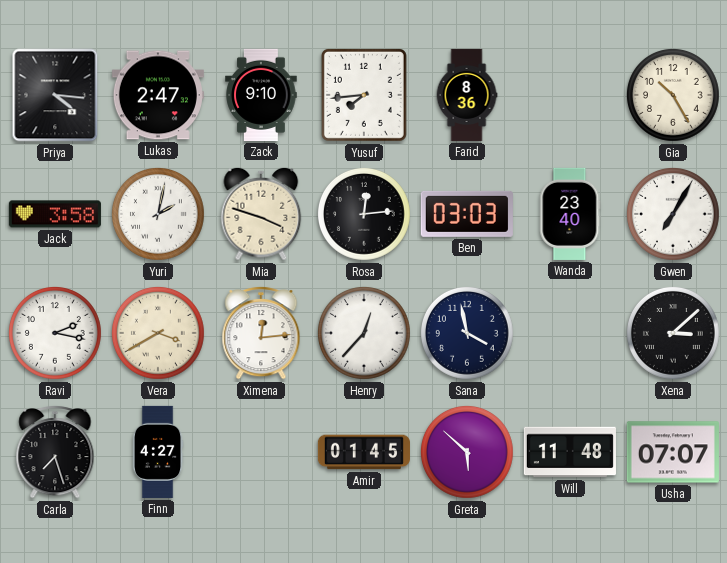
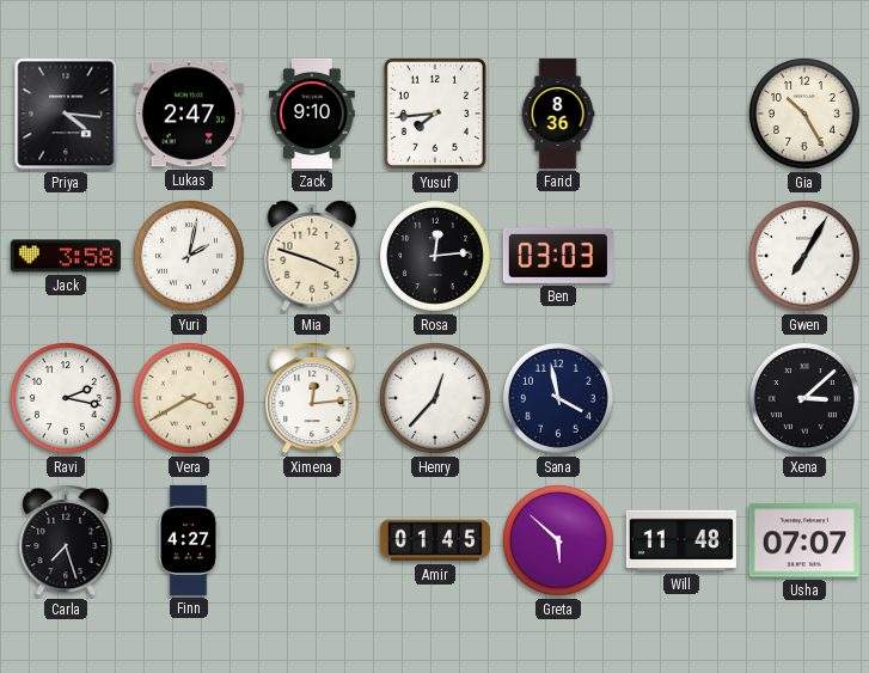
Wanda: 23:40 -> none
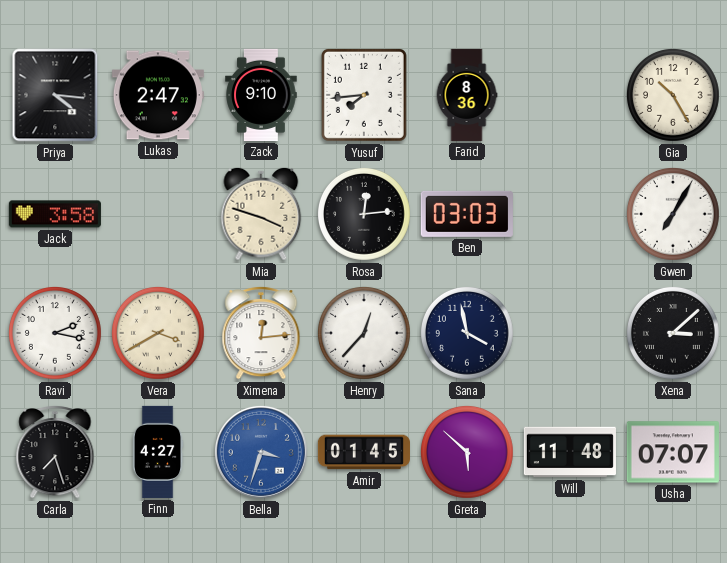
Yuri: 2:02 -> none
Bella: none -> 3:33
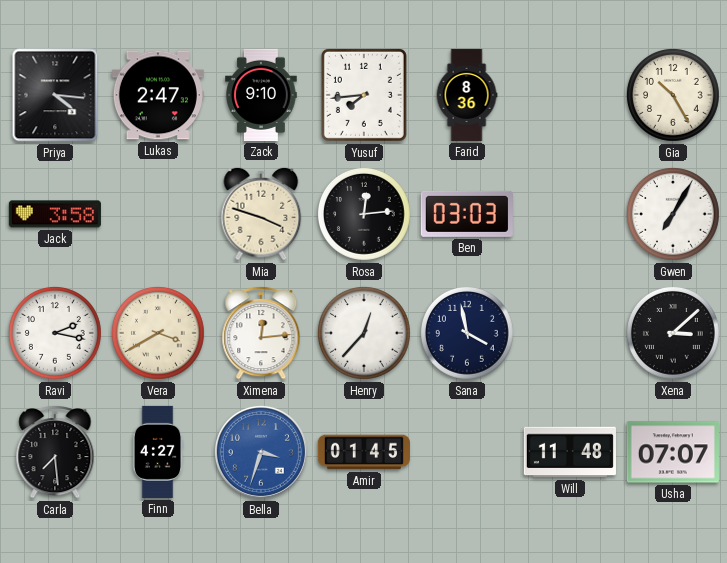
Carla: 7:27 -> 7:29
Greta: 5:52 -> none
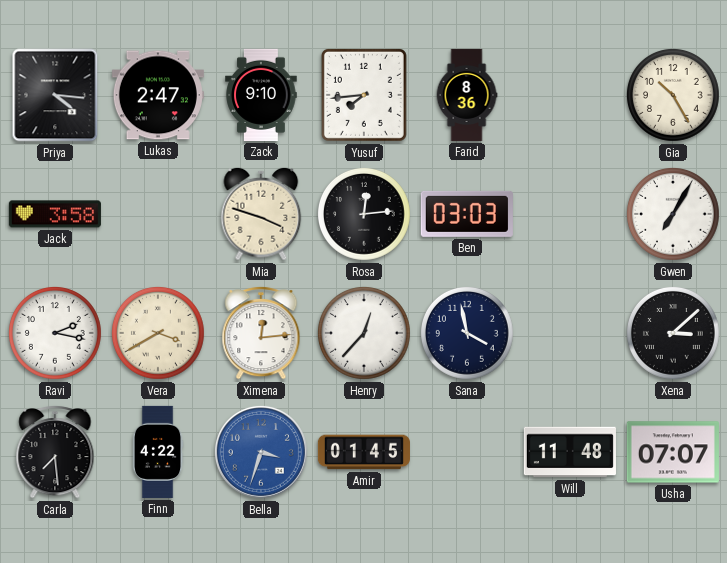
Finn: 4:27 -> 4:22
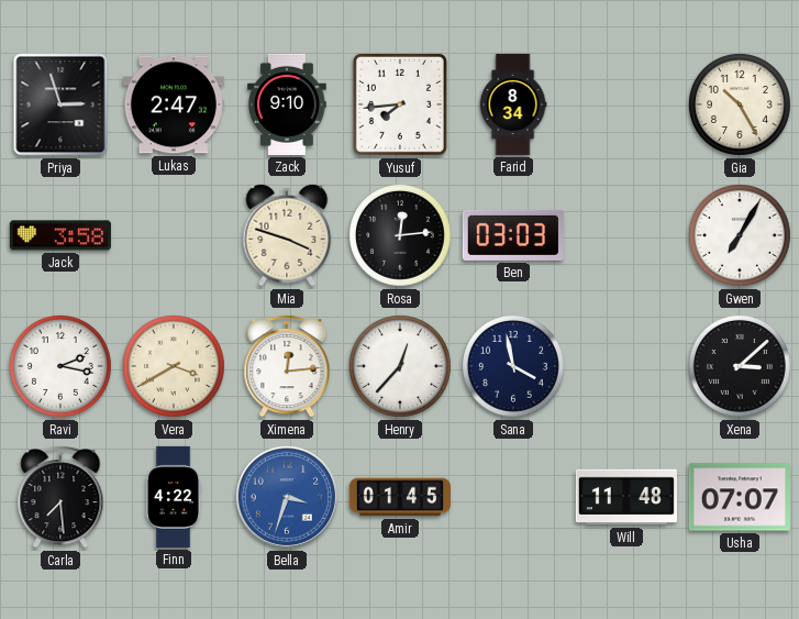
Priya: 4:16 -> 2:57
Farid: 8:36 -> 8:34
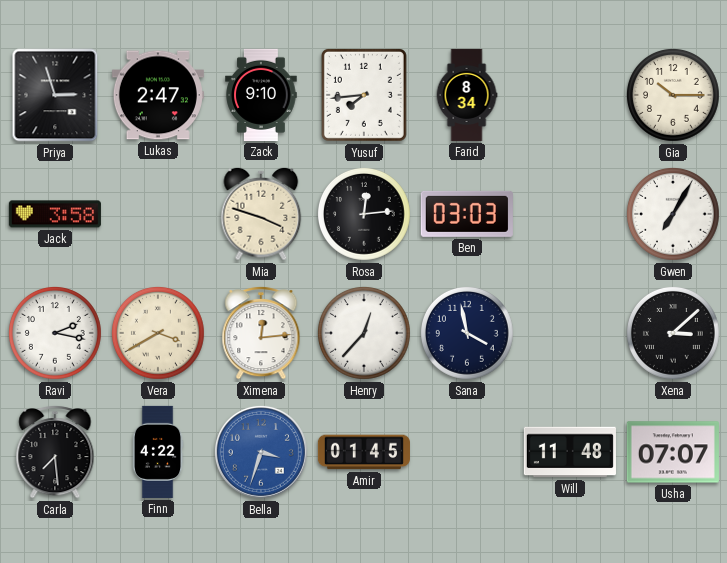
Gia: 10:25 -> 10:15
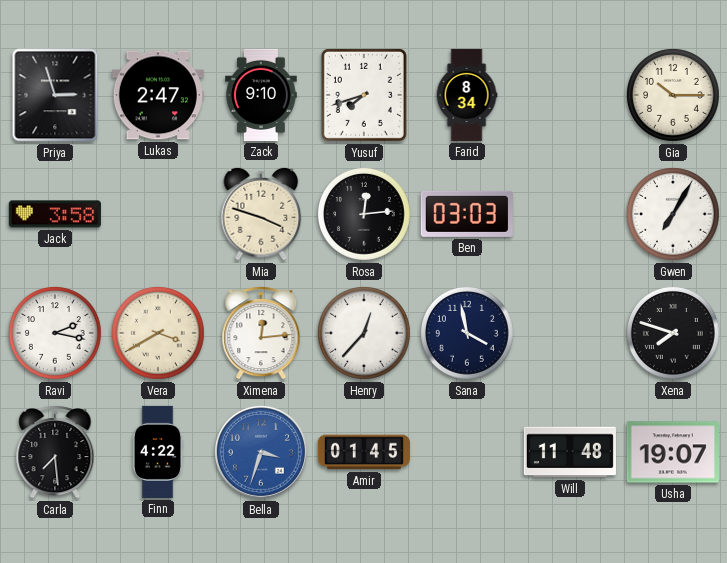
Yusuf: 7:44 -> 7:42
Xena: 3:08 -> 7:48
Usha: 07:07 -> 19:07
